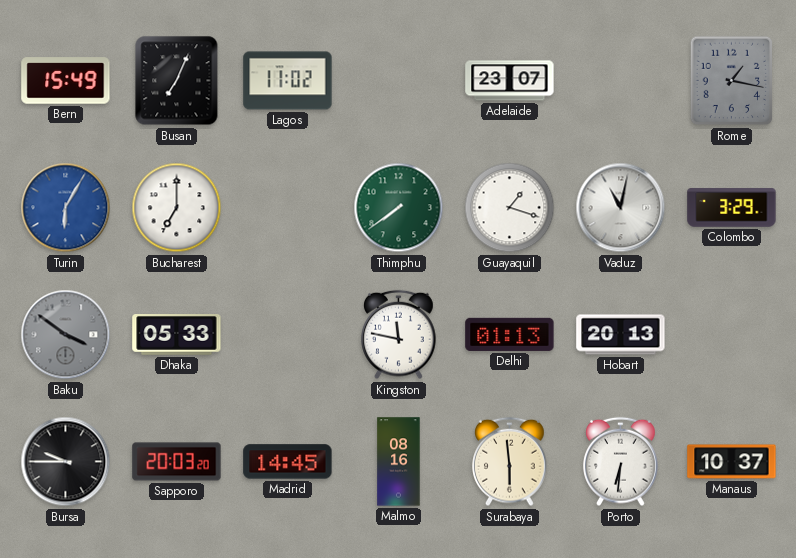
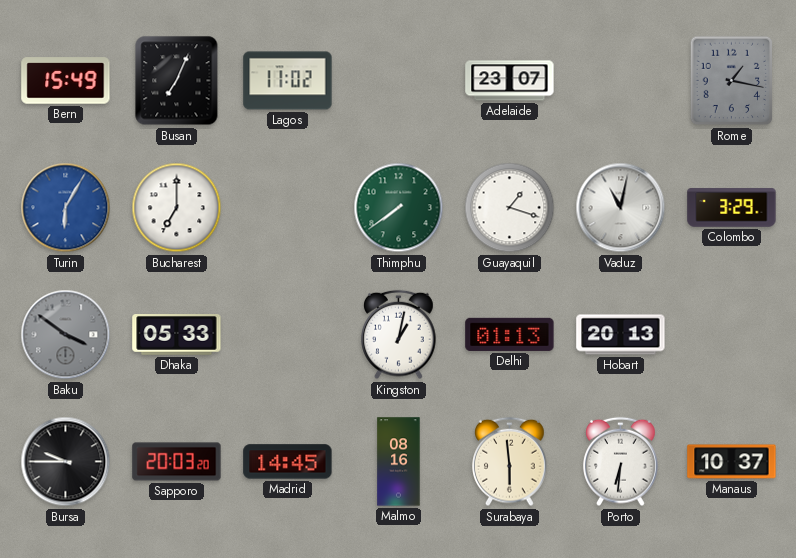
Kingston: 11:47 -> 1:02
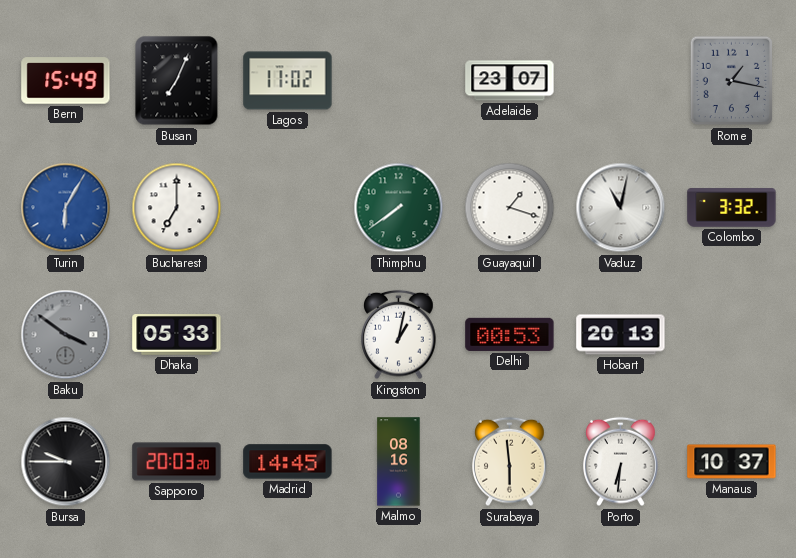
Colombo: 3:29 -> 3:32
Delhi: 01:13 -> 00:53
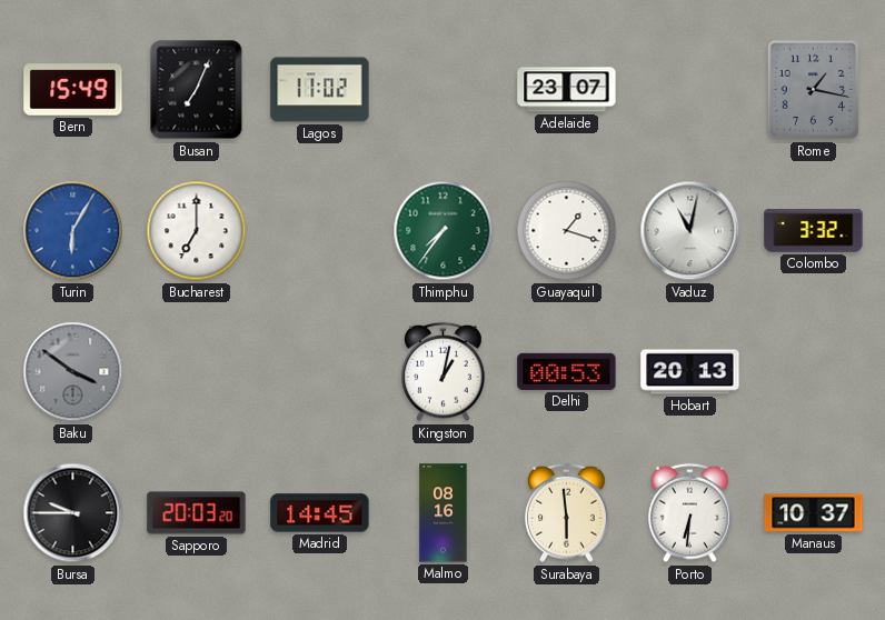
Thimphu: 7:39 -> 7:36
Dhaka: 05:33 -> none
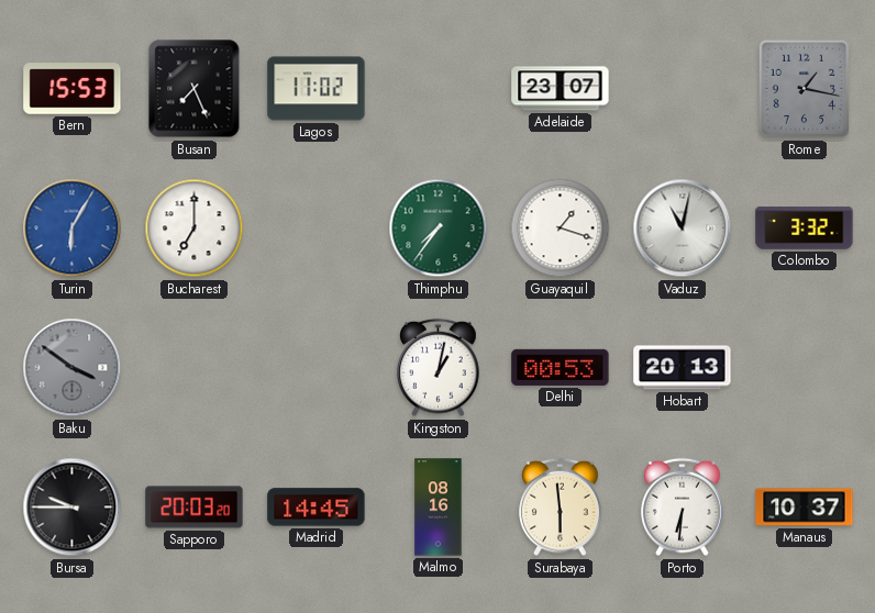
Bern: 15:49 -> 15:53
Busan: 7:04 -> 7:26
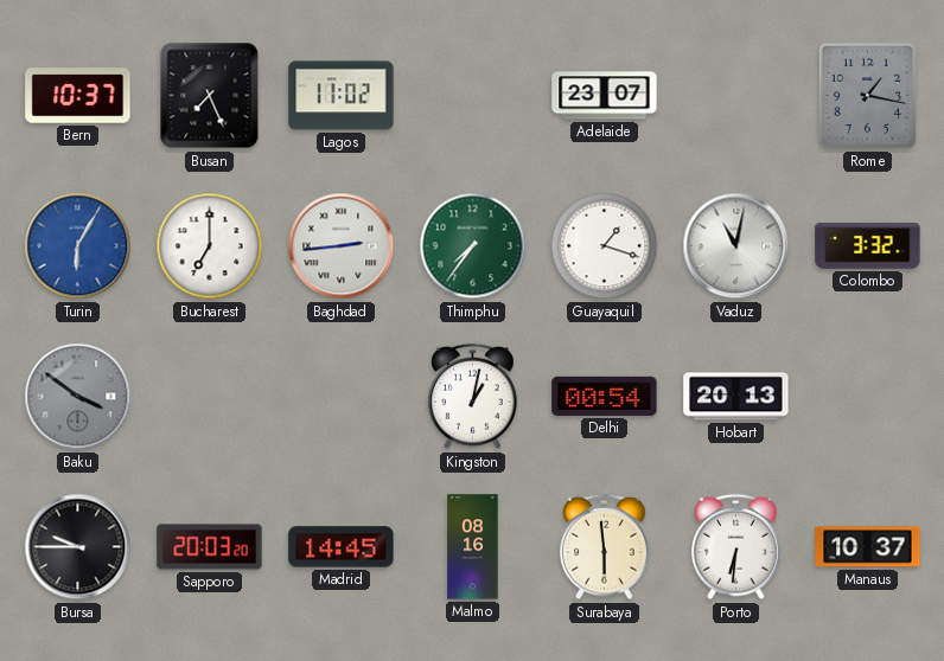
Bern: 15:53 -> 10:37
Baghdad: none -> 2:44
Delhi: 00:53 -> 00:54
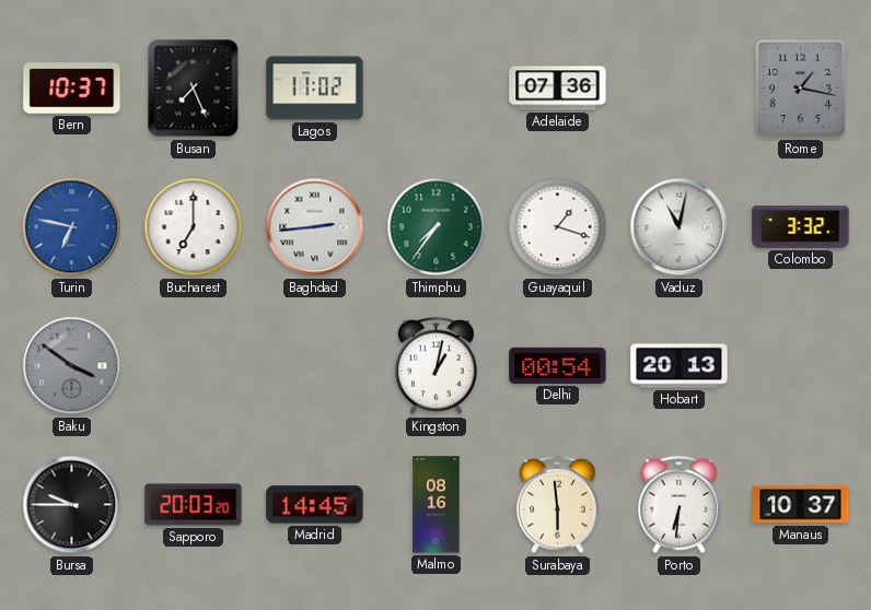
Adelaide: 23:07 -> 07:36
Turin: 6:05 -> 6:47
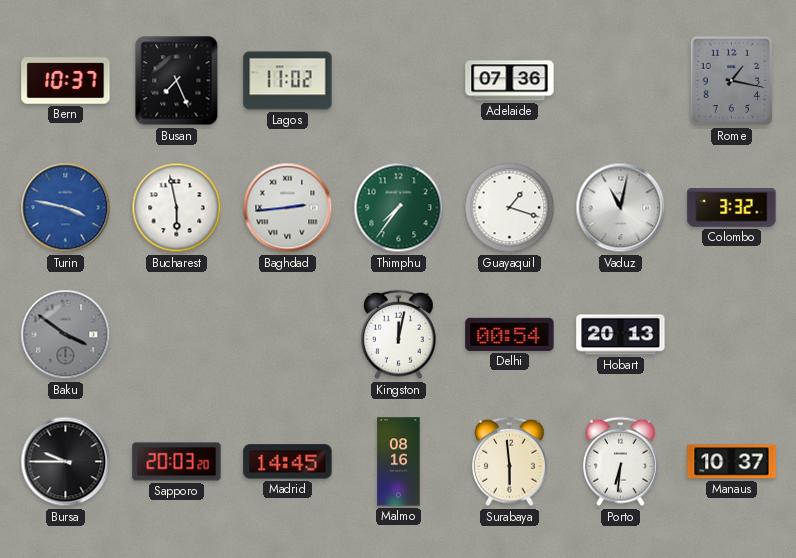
Turin: 6:47 -> 3:47
Bucharest: 7:00 -> 5:58
Kingston: 1:02 -> 12:02
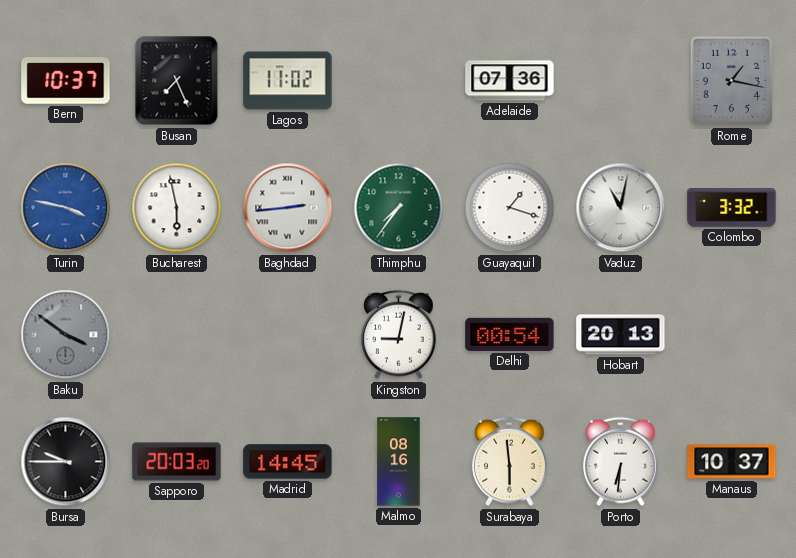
Kingston: 12:02 -> 9:02
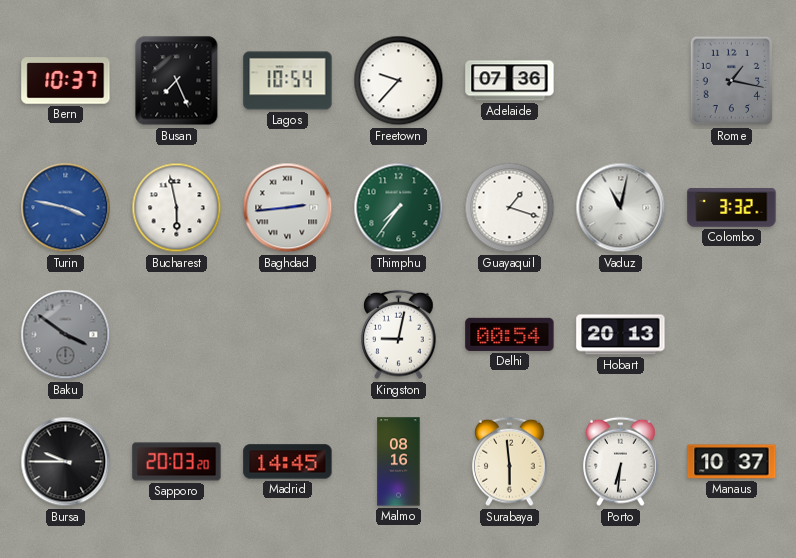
Lagos: 11:02 -> 10:54
Freetown: none -> 9:37
